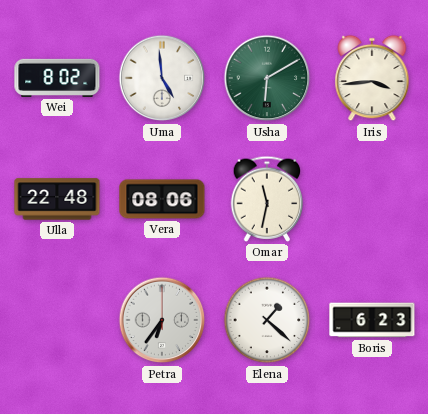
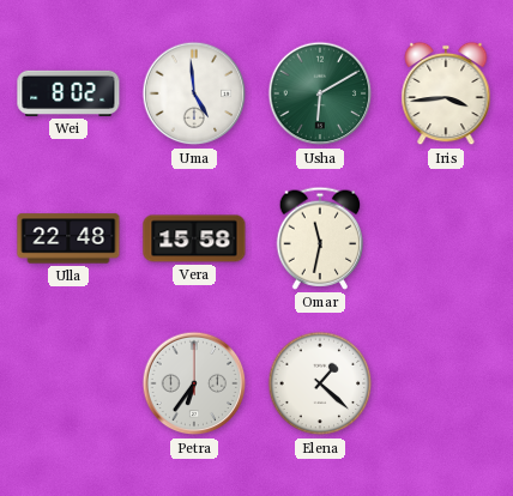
Vera: 08:06 -> 15:58
Boris: 6:23 -> none
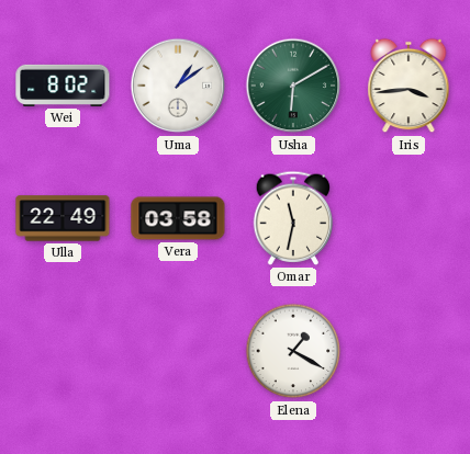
Uma: 4:59 -> 1:09
Ulla: 22:48 -> 22:49
Vera: 15:58 -> 03:58
Petra: 6:36 -> none
Elena: 1:22 -> 1:20
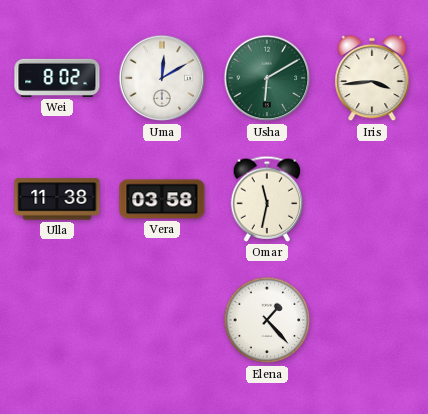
Uma: 1:09 -> 12:10
Ulla: 22:49 -> 11:38
Elena: 1:20 -> 1:23
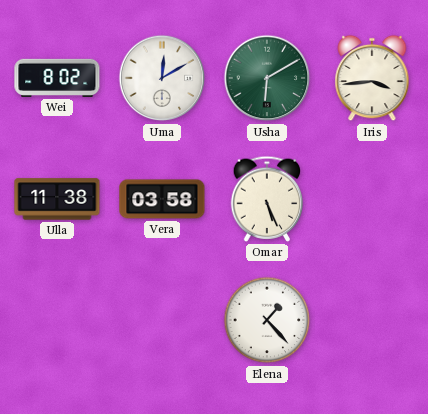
Omar: 11:32 -> 5:26
